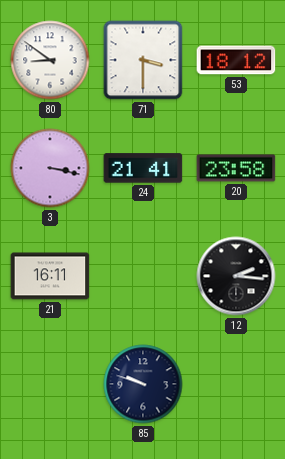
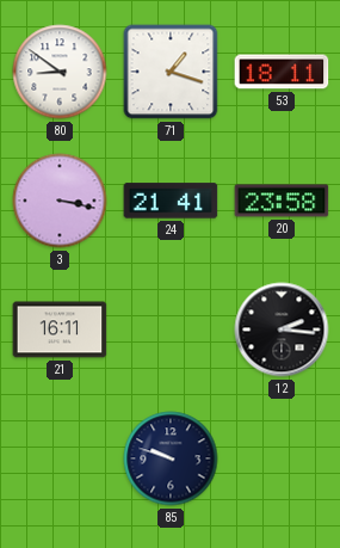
71: 3:30 -> 1:18
53: 18:12 -> 18:11
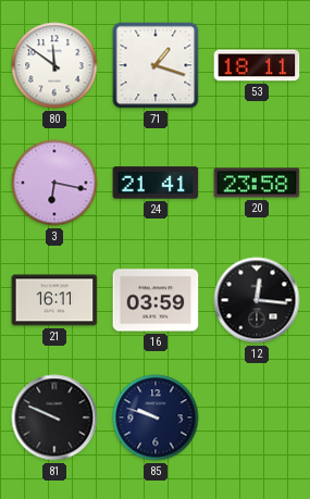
80: 8:51 -> 11:51
3: 3:17 -> 6:17
16: none -> 03:59
12: 2:16 -> 12:16
81: none -> 9:49
